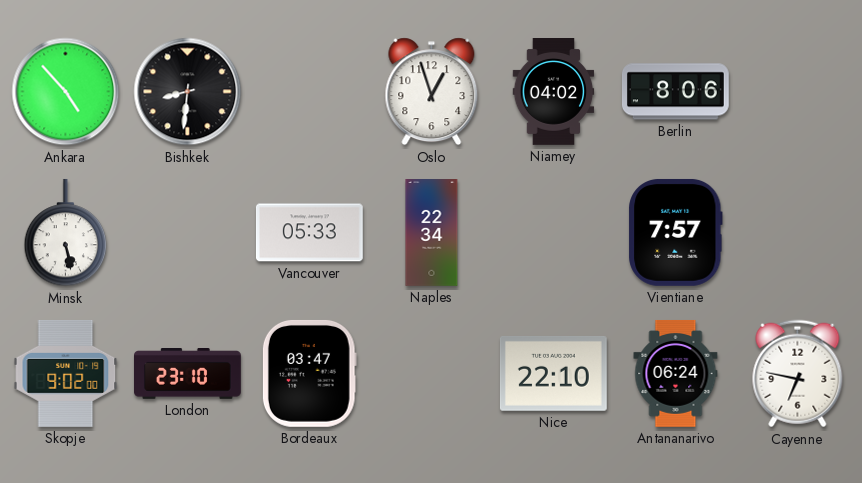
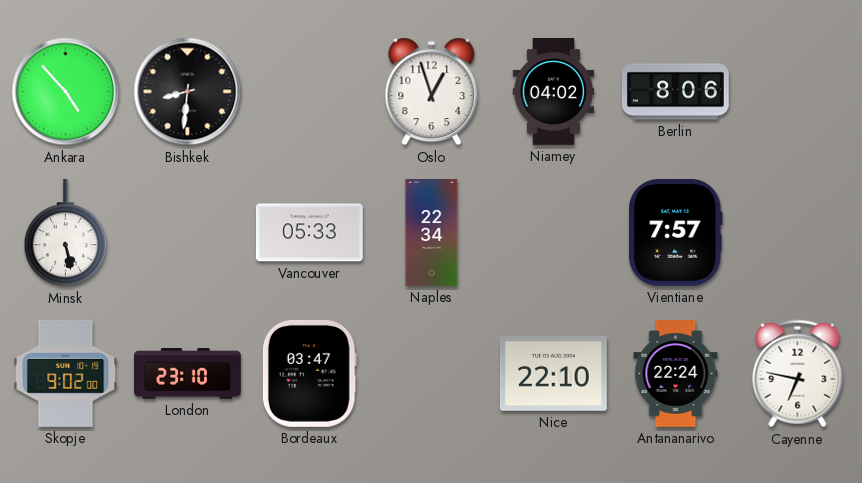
Antananarivo: 06:24 -> 22:24
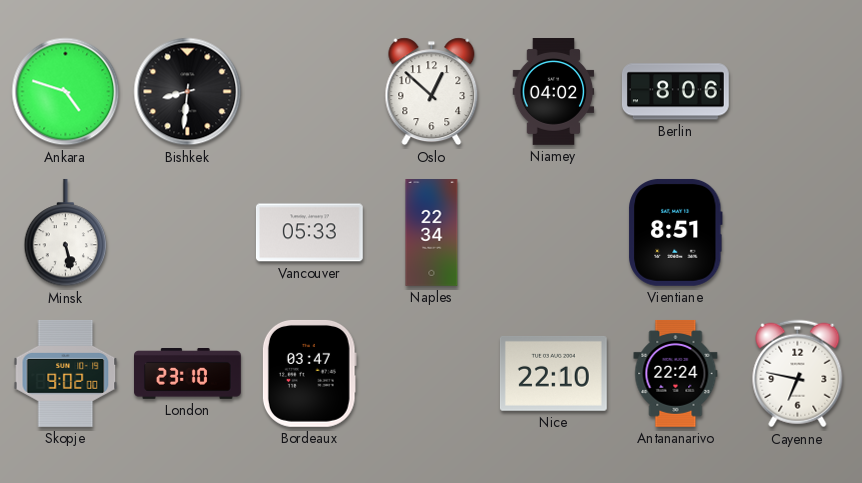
Ankara: 4:53 -> 4:48
Oslo: 12:57 -> 12:52
Vientiane: 7:57 -> 8:51
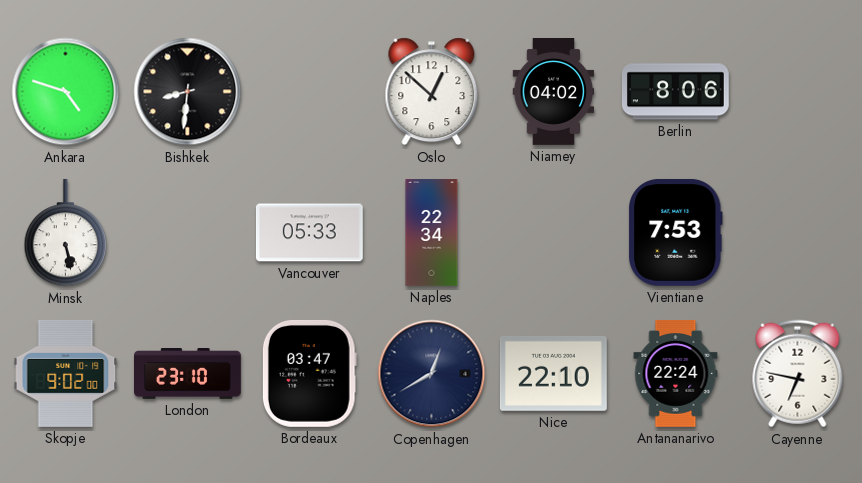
Vientiane: 8:51 -> 7:53
Copenhagen: none -> 12:40
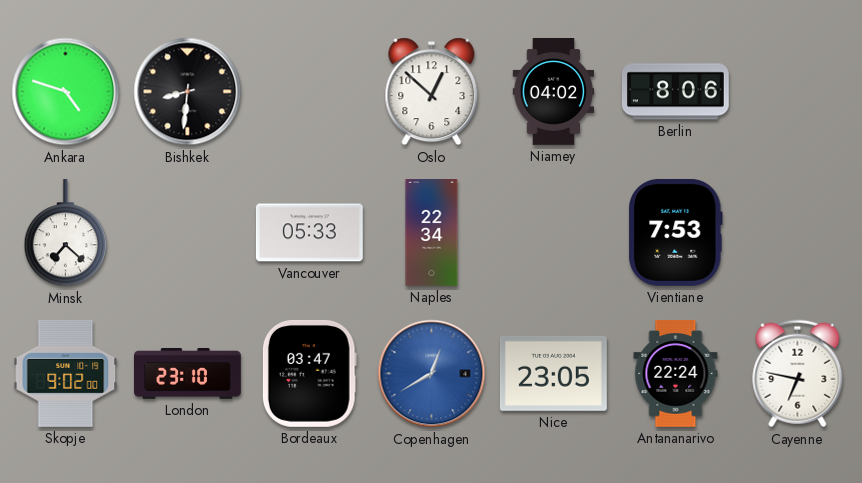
Minsk: 5:28 -> 7:22
Copenhagen dial: navy -> blue
Nice: 22:10 -> 23:05
